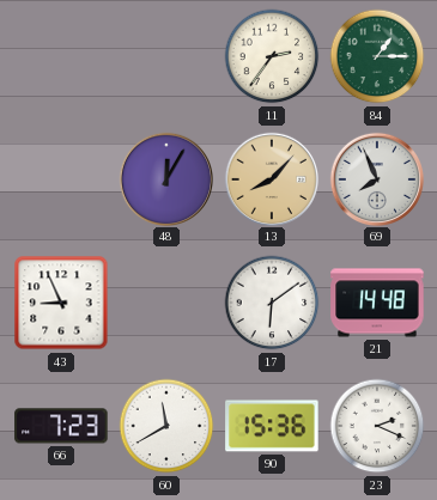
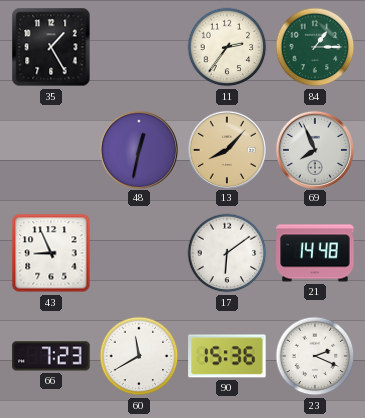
35: none -> 1:25
48: 12:05 -> 12:32
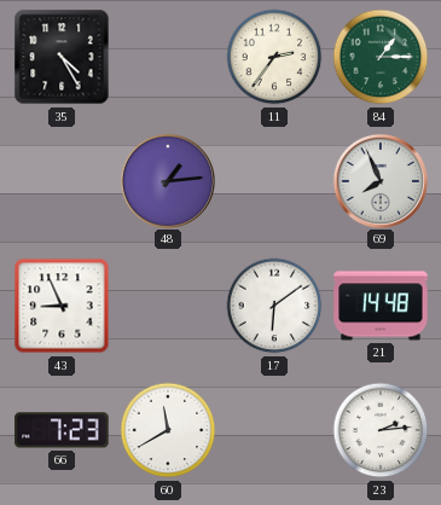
35: 1:25 -> 4:25
48: 12:32 -> 1:14
13: 8:07 -> none
90: 15:36 -> none
23: 2:19 -> 2:14
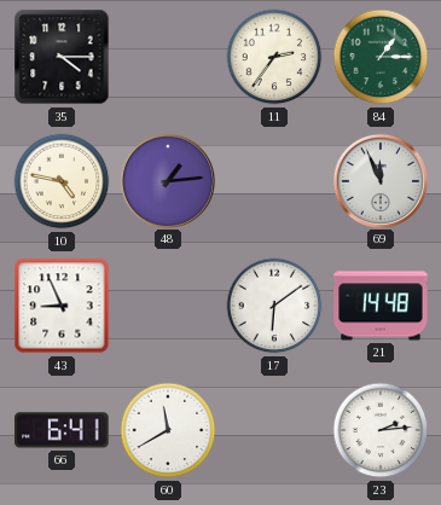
35: 4:25 -> 4:15
10: none -> 4:47
69: 7:56 -> 11:56
66: 7:23 -> 6:41
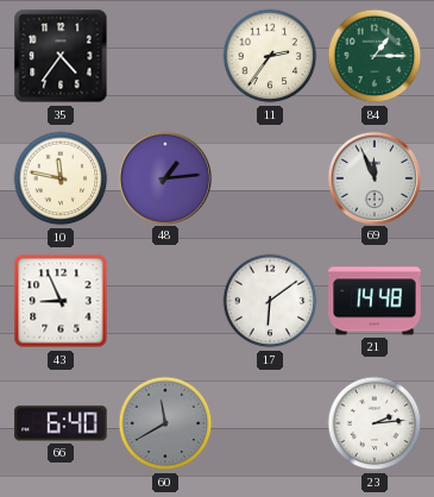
35: 4:15 -> 4:36
10: 4:47 -> 11:47
66: 6:41 -> 6:40
60 dial: white -> grey
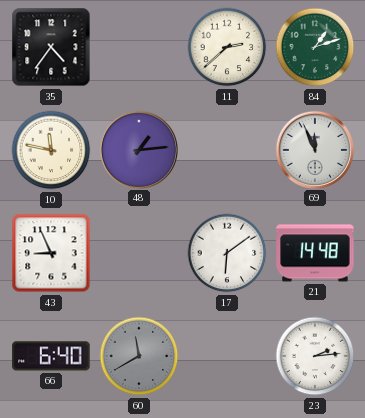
11: 2:36 -> 2:38
84: 1:15 -> 1:12
